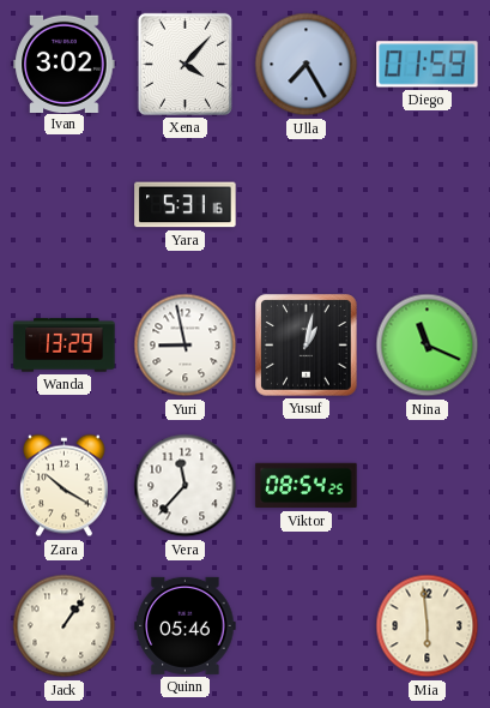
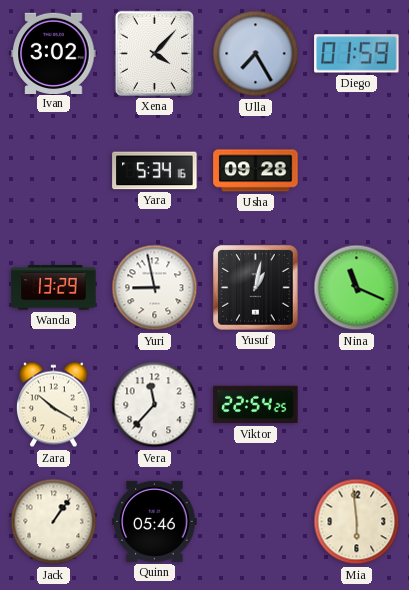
Yara: 5:31 -> 5:34
Usha: none -> 09:28
Viktor: 08:54 -> 22:54
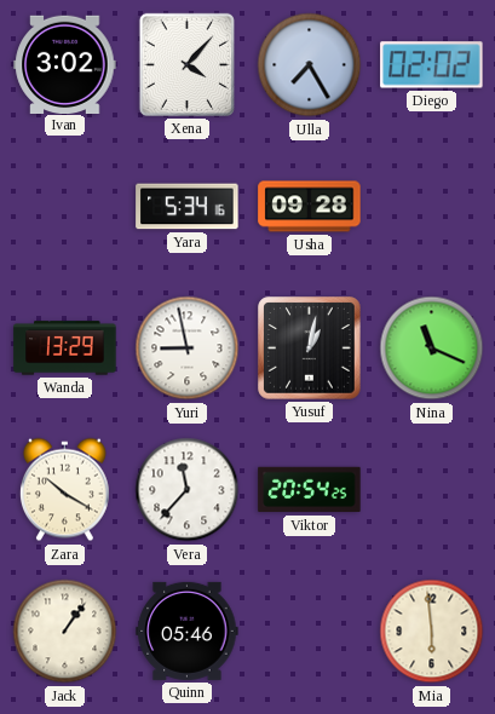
Diego: 01:59 -> 02:02
Viktor: 22:54 -> 20:54
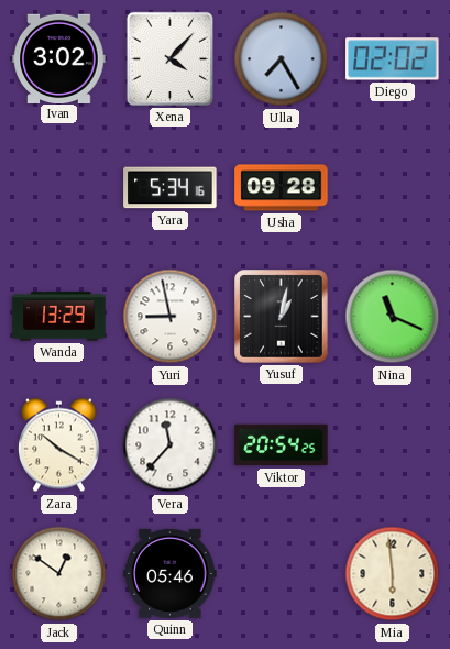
Jack: 1:06 -> 12:51
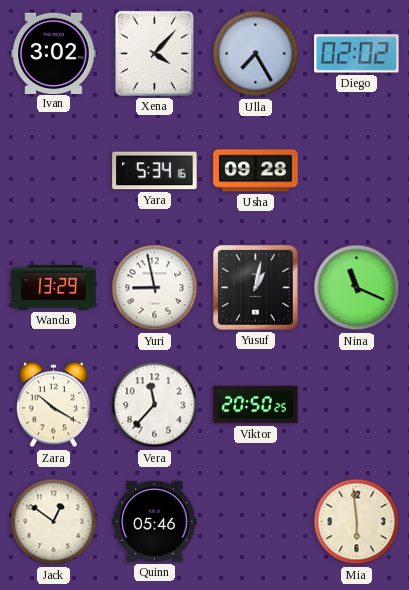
Viktor: 20:54 -> 20:50
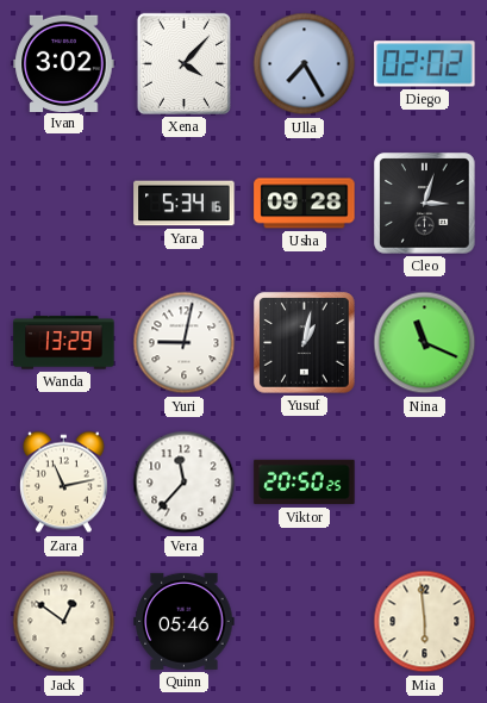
Cleo: none -> 3:03
Yuri: 8:58 -> 9:02
Zara: 10:20 -> 11:13
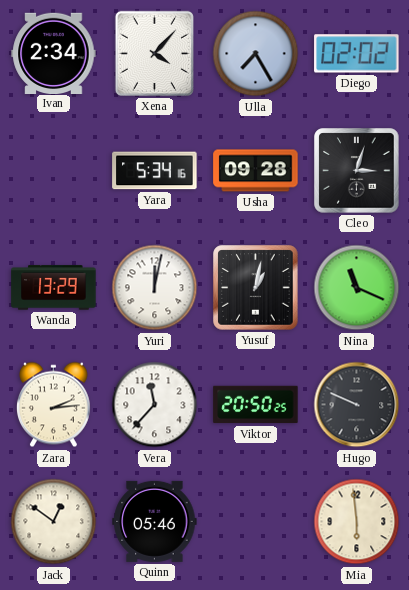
Ivan: 3:02 -> 2:34
Yuri: 9:02 -> 12:02
Zara: 11:13 -> 2:14
Hugo: none -> 9:49
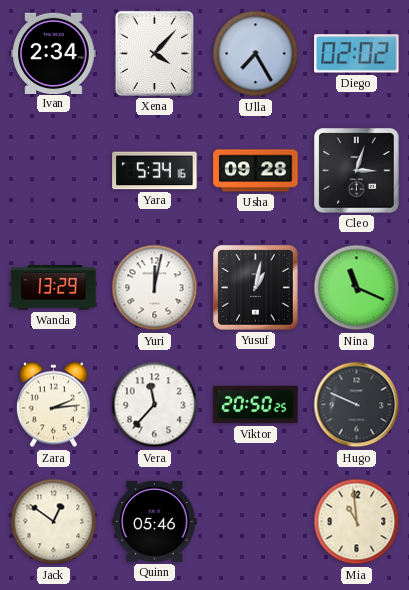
Mia: 5:59 -> 10:59
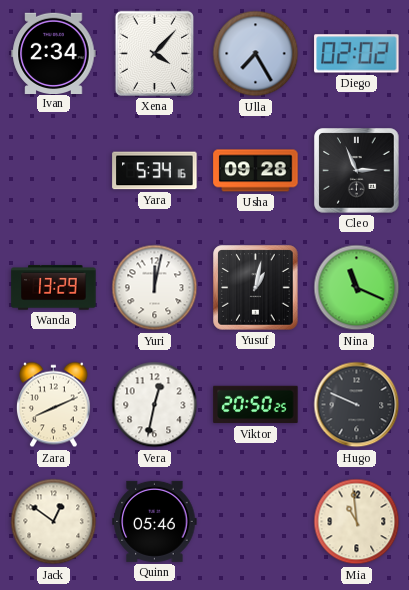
Cleo: 3:03 -> 2:56
Zara: 2:14 -> 8:11
Vera: 11:37 -> 12:32
